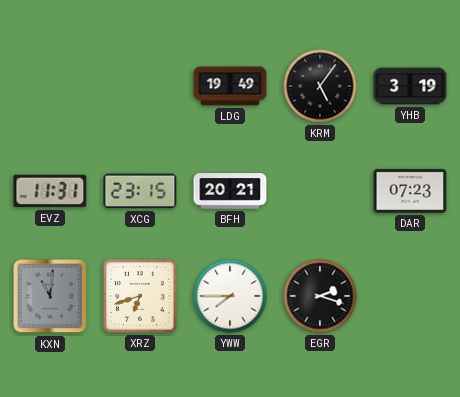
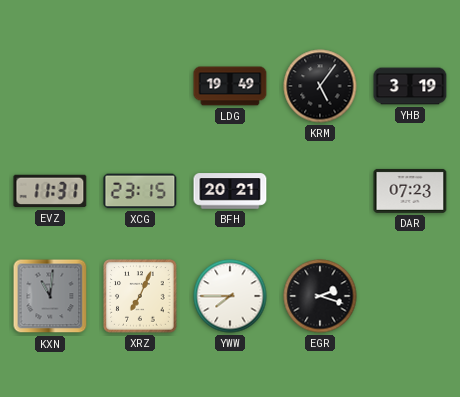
XRZ: 6:42 -> 7:04
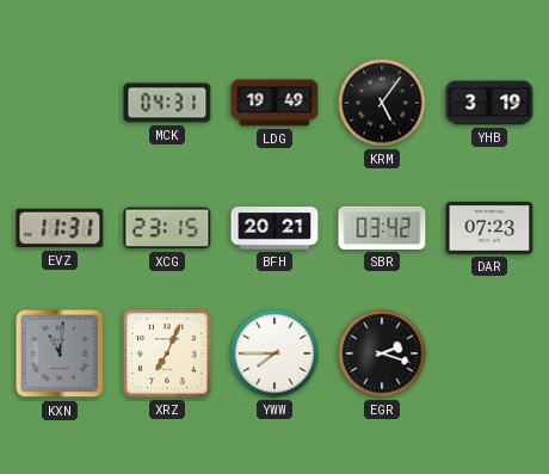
MCK: none -> 04:31
SBR: none -> 03:42
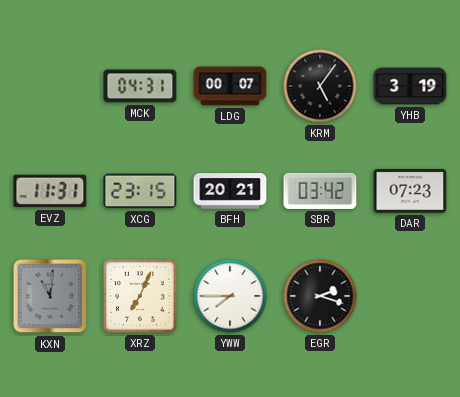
LDG: 19:49 -> 00:07
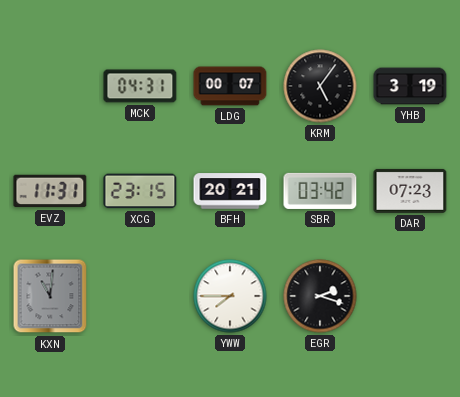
XRZ: 7:04 -> none
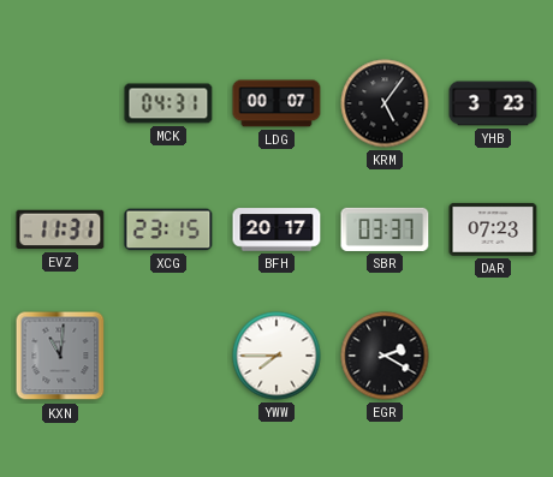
YHB: 3:19 -> 3:23
BFH: 20:21 -> 20:17
SBR: 03:42 -> 03:37
EGR: 2:18 -> 2:20
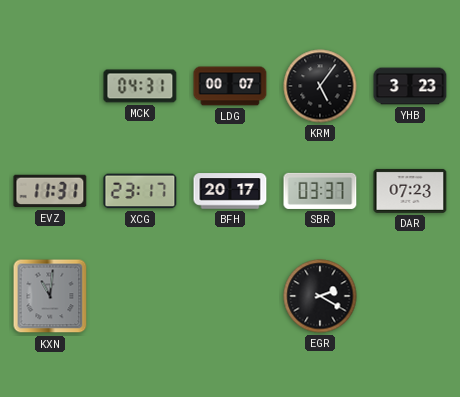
XCG: 23:15 -> 23:17
YWW: 7:45 -> none
